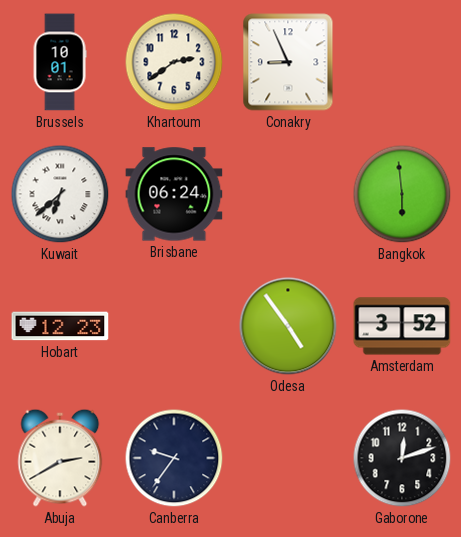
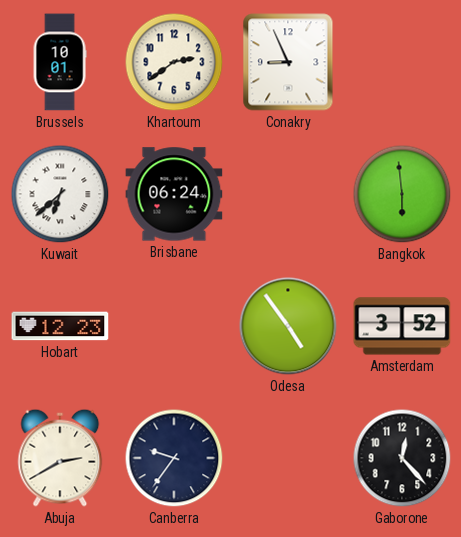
Gaborone: 12:12 -> 12:23
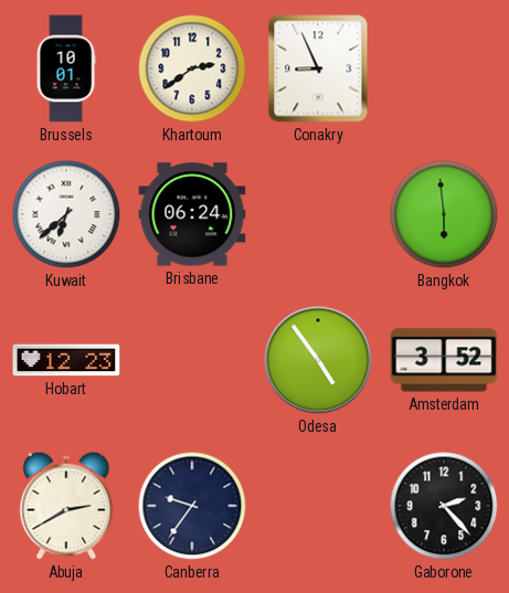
Gaborone: 12:23 -> 2:23
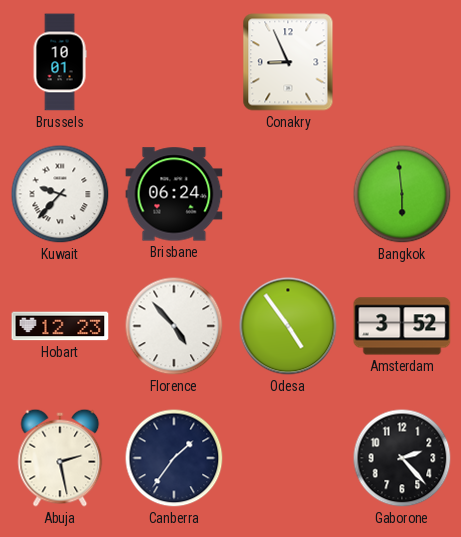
Khartoum: 2:39 -> none
Kuwait: 6:38 -> 9:37
Florence: none -> 4:53
Abuja: 2:40 -> 2:28
Canberra: 9:36 -> 1:36
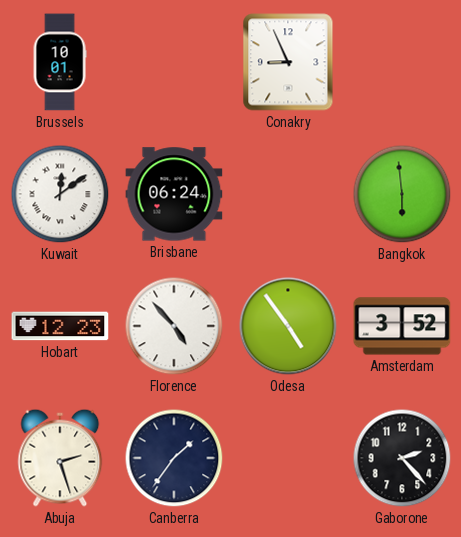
Kuwait: 9:37 -> 12:09
Abuja: 2:28 -> 2:27
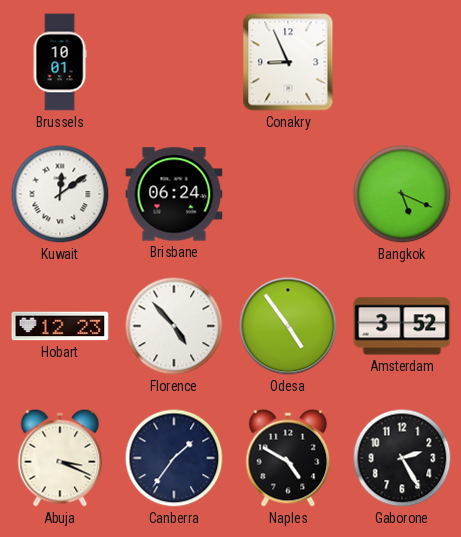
Bangkok: 5:59 -> 5:19
Abuja: 2:27 -> 3:19
Naples: none -> 4:50
Gaborone: 2:23 -> 2:25
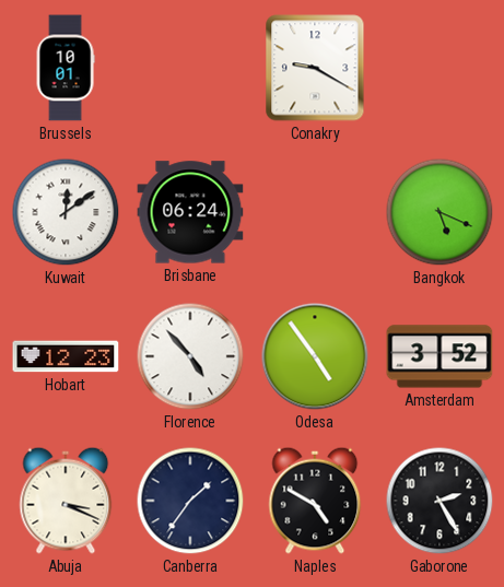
Conakry: 8:56 -> 9:20
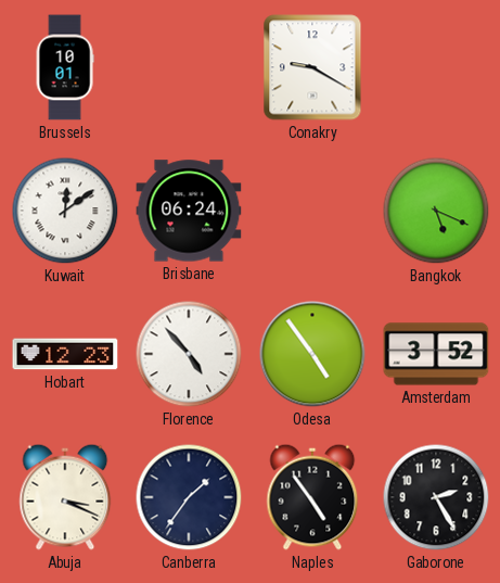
Naples: 4:50 -> 4:54
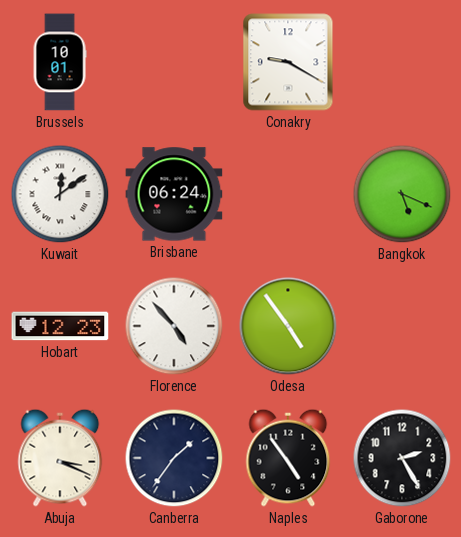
Amsterdam: 3:52 -> none
